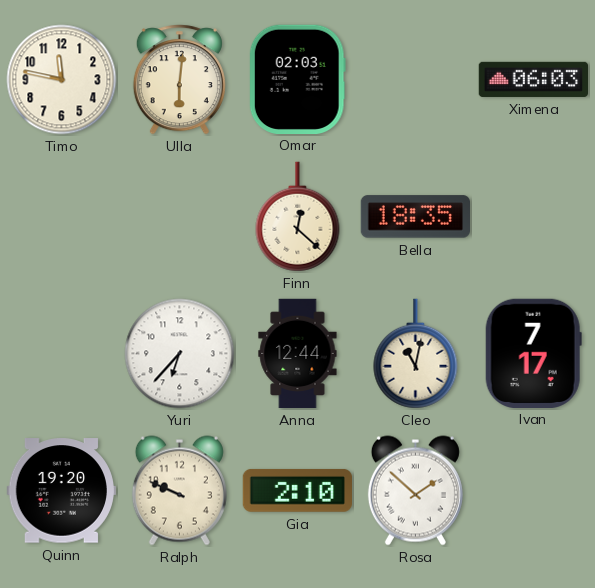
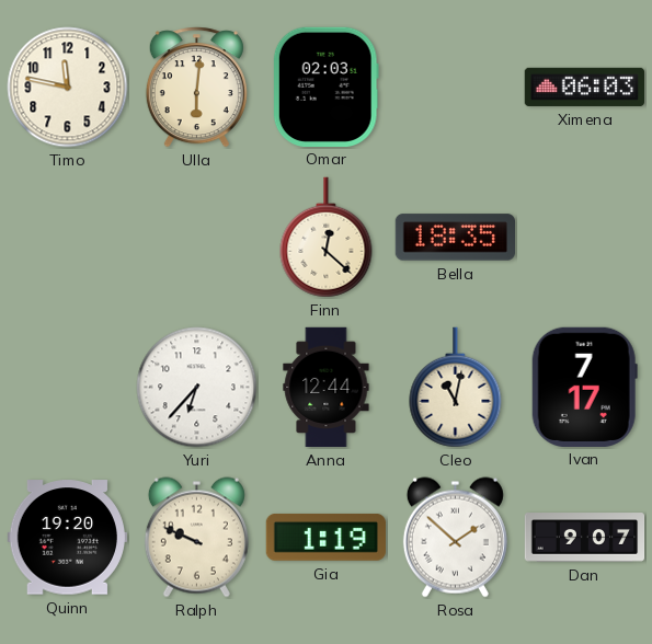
Gia: 2:10 -> 1:19
Dan: none -> 9:07
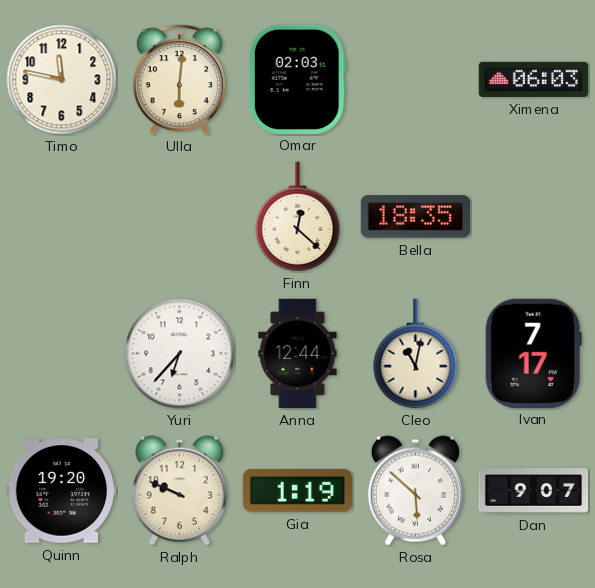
Rosa: 1:52 -> 5:52
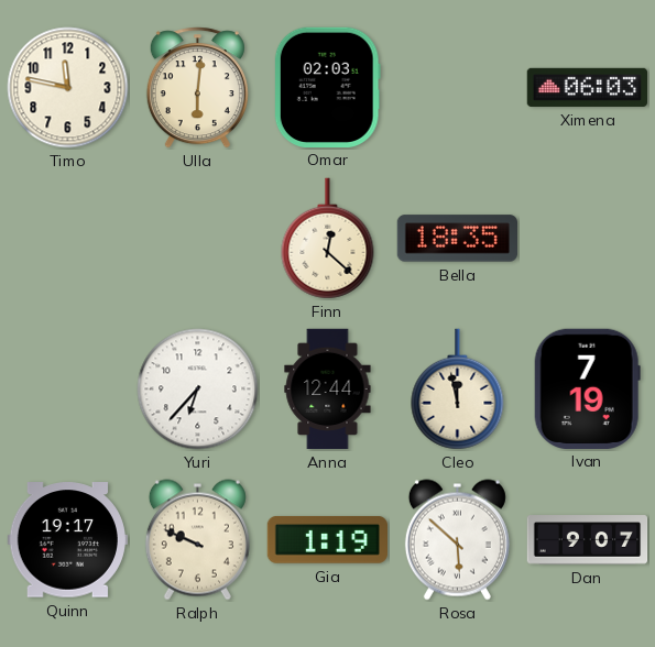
Cleo: 11:02 -> 11:58
Ivan: 7:17 -> 7:19
Quinn: 19:20 -> 19:17
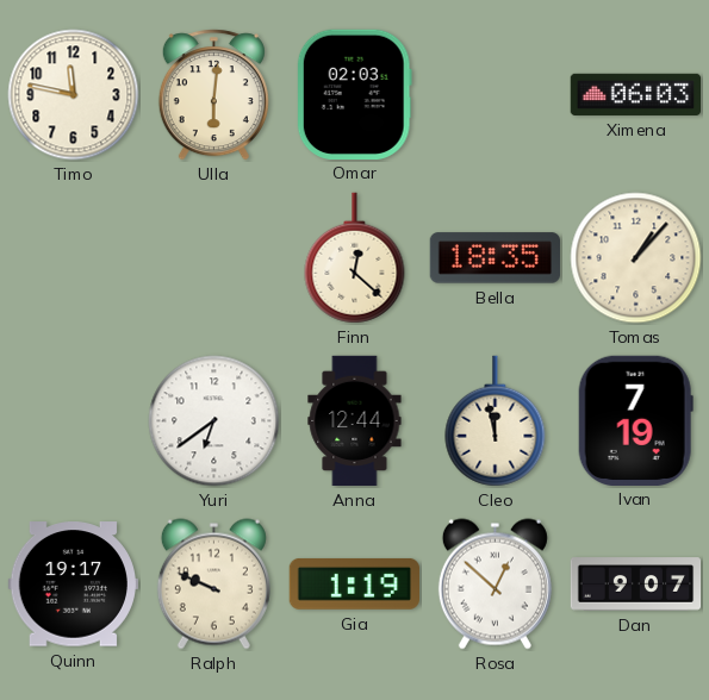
Tomas: none -> 1:07
Yuri: 6:37 -> 6:39
Rosa: 5:52 -> 12:52
